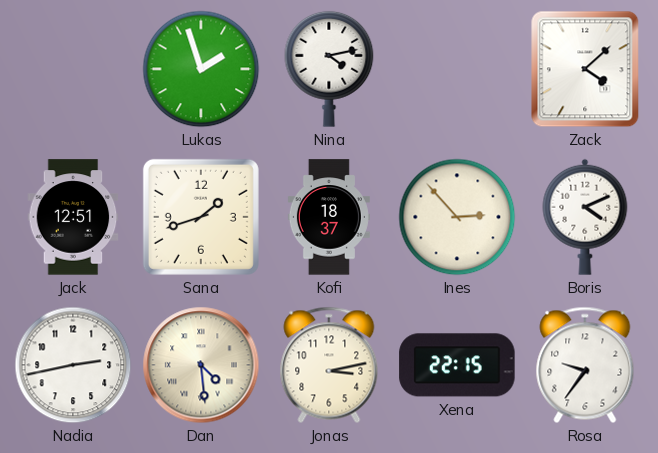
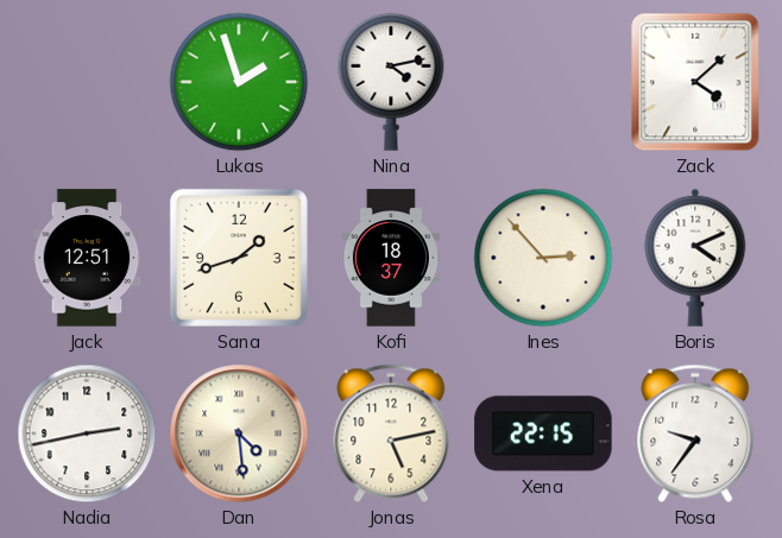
Jonas: 3:13 -> 5:13
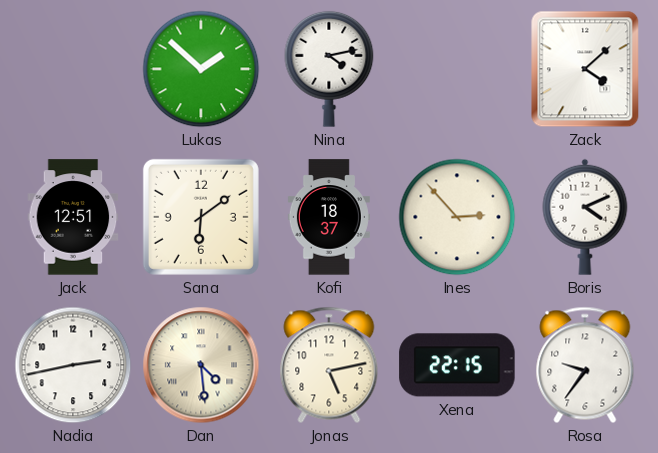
Lukas: 1:57 -> 1:52
Sana: 1:42 -> 6:09
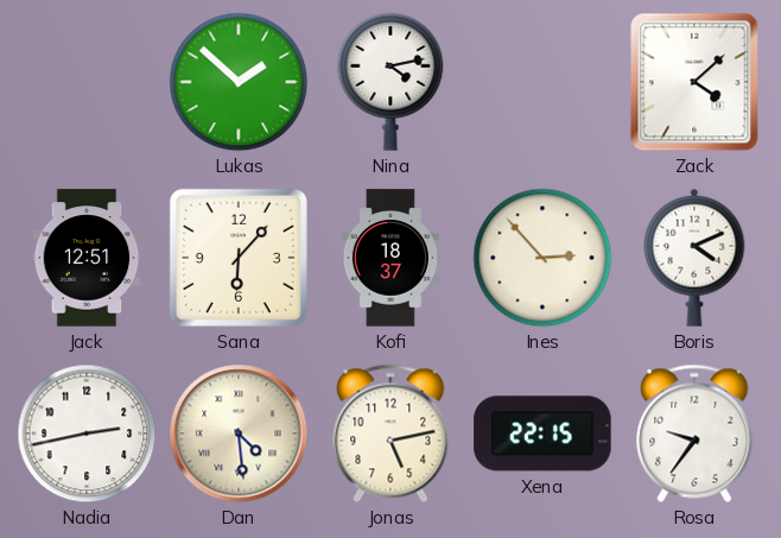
Sana: 6:09 -> 6:07
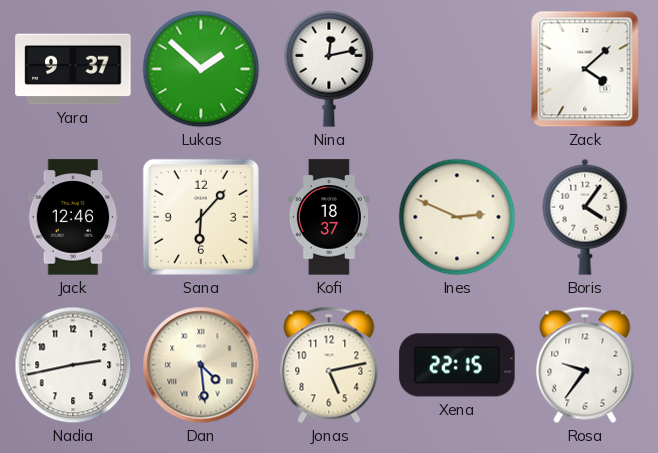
Yara: none -> 9:37
Nina: 4:13 -> 12:13
Jack: 12:51 -> 12:46
Ines: 2:53 -> 2:49
Boris: 4:11 -> 4:06
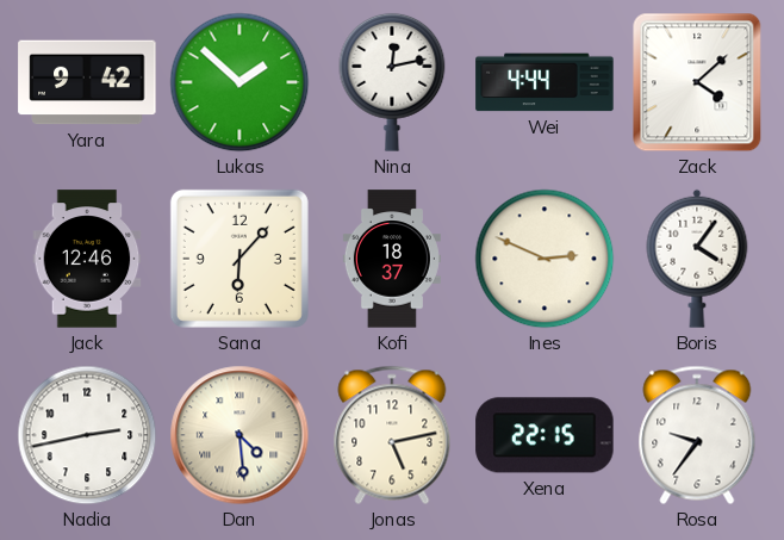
Yara: 9:37 -> 9:42
Wei: none -> 4:44
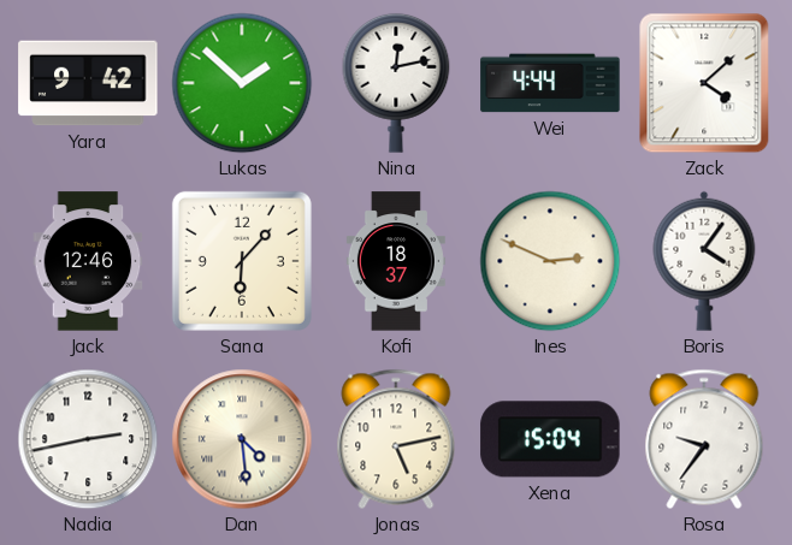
Xena: 22:15 -> 15:04
